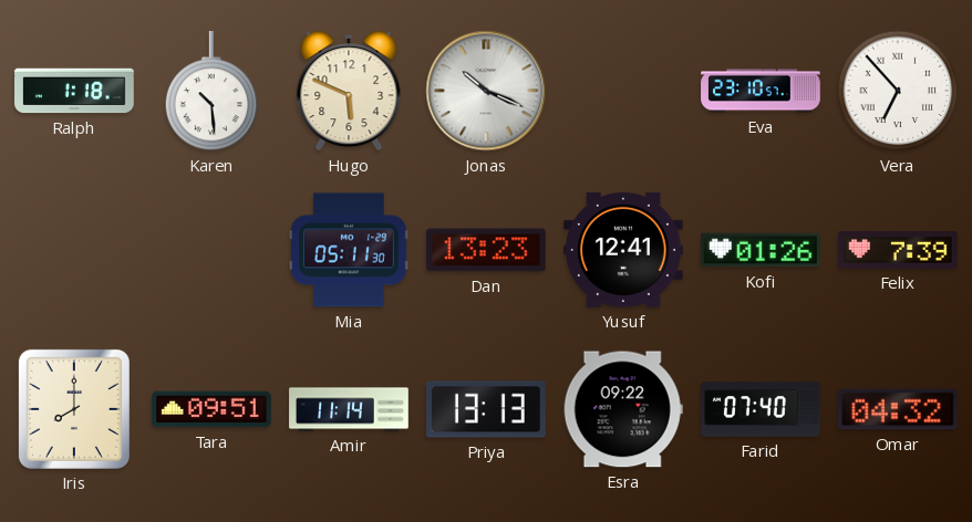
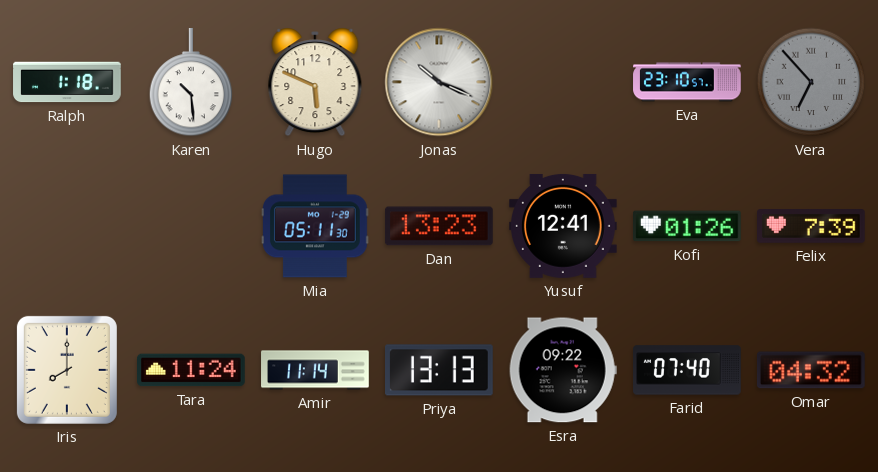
Vera dial: white -> grey
Tara: 09:51 -> 11:24
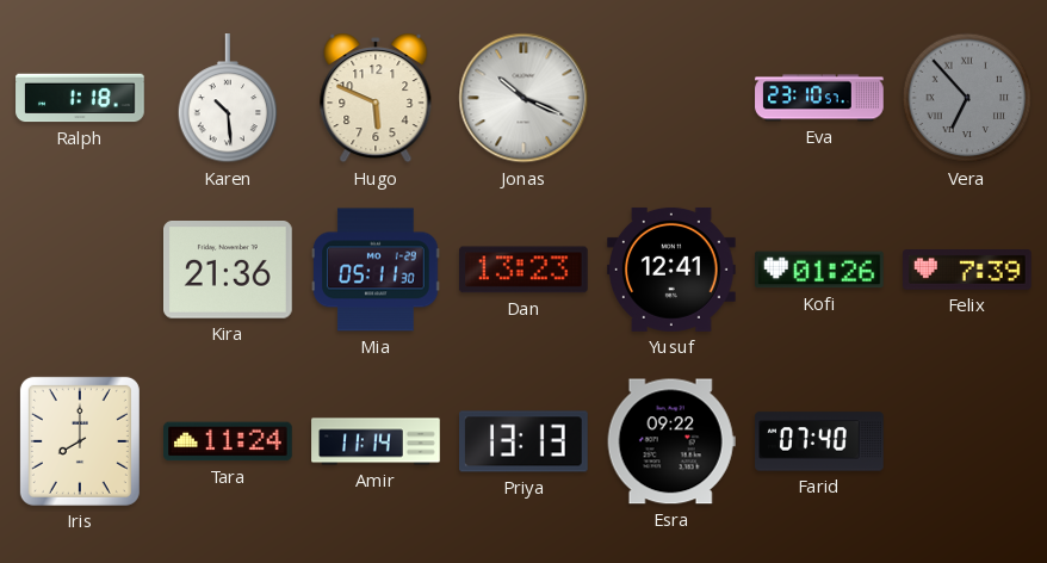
Kira: none -> 21:36
Omar: 04:32 -> none
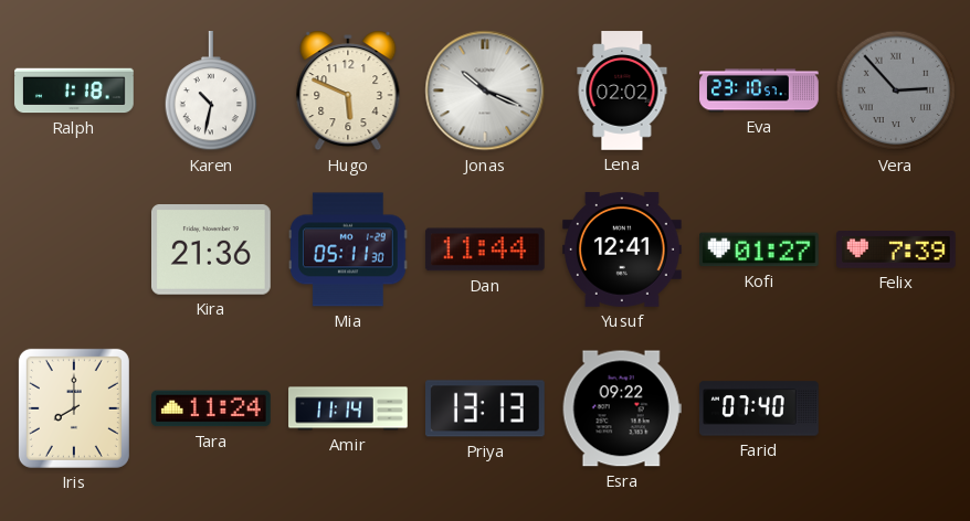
Karen: 10:29 -> 10:32
Lena: none -> 02:02
Vera: 6:53 -> 2:53
Dan: 13:23 -> 11:44
Kofi: 01:26 -> 01:27
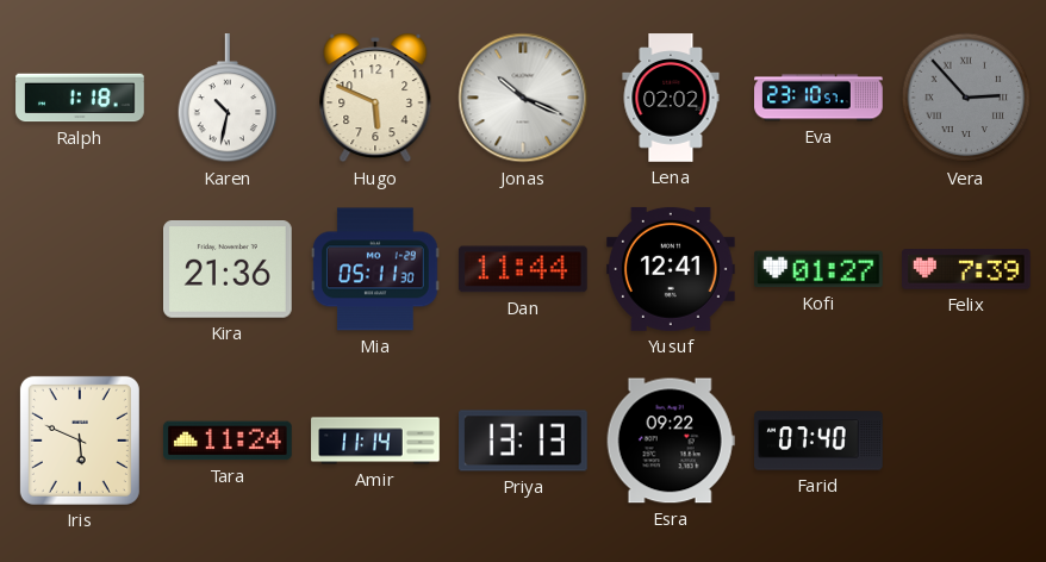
Iris: 8:00 -> 5:49
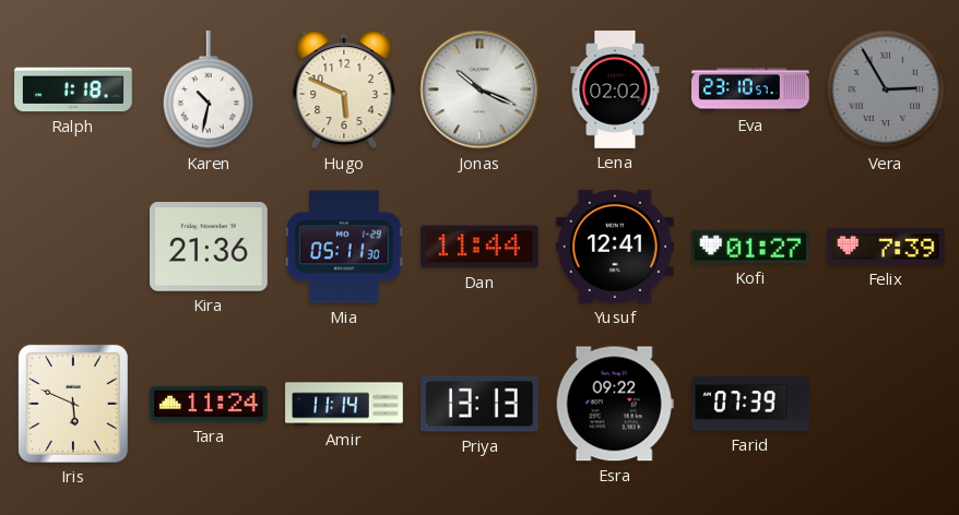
Vera: 2:53 -> 2:55
Farid: 07:40 -> 07:39
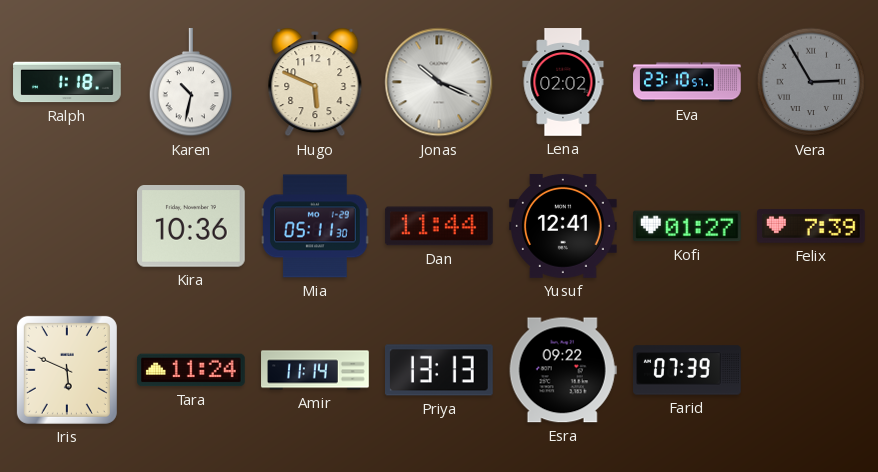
Kira: 21:36 -> 10:36
